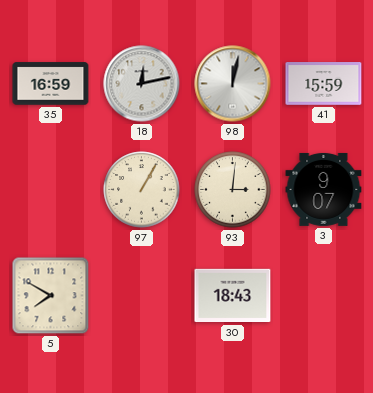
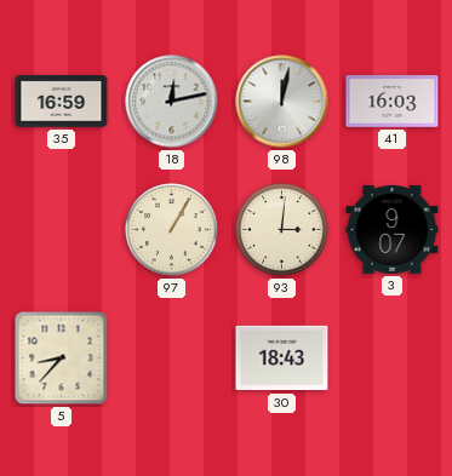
41: 15:59 -> 16:03
5: 7:50 -> 8:37
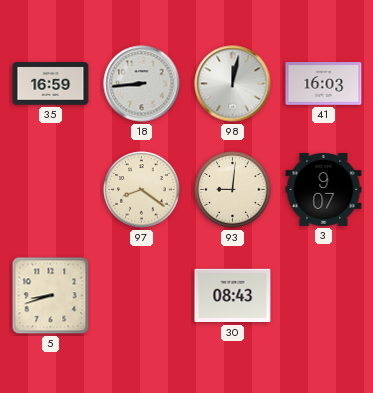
18: 12:13 -> 8:44
97: 1:05 -> 8:21
93: 3:01 -> 9:01
5: 8:37 -> 8:42
30: 18:43 -> 08:43
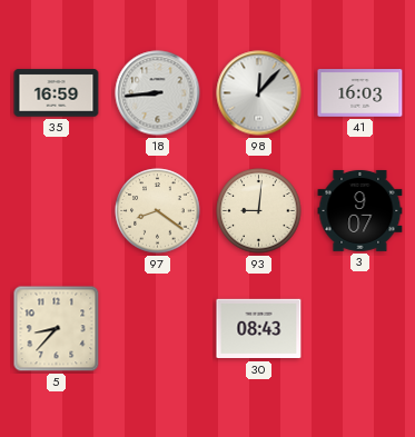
98: 12:02 -> 12:07
5: 8:42 -> 8:37
